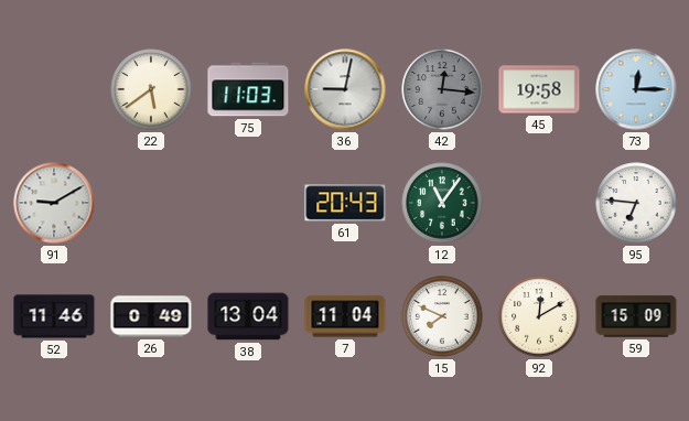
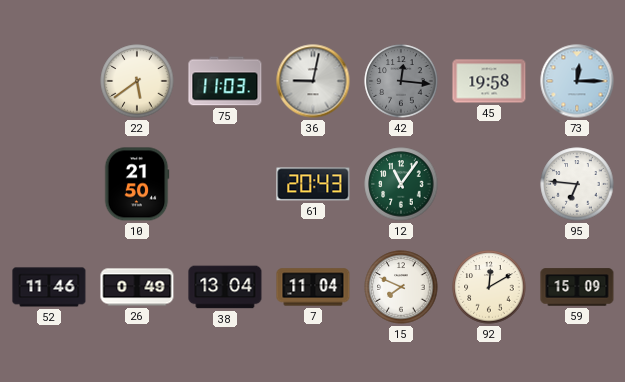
91: 9:10 -> none
10: none -> 21:50
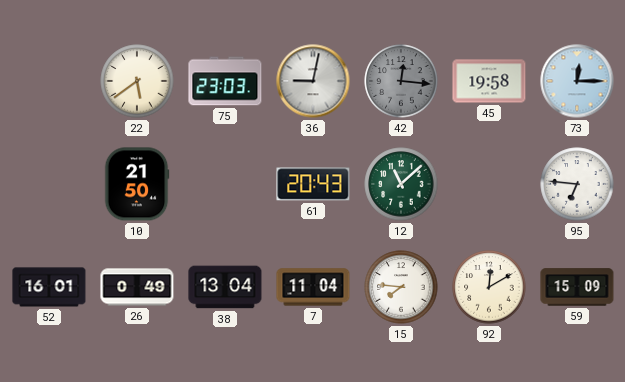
75: 11:03 -> 23:03
12: 11:06 -> 11:08
52: 11:46 -> 16:01
15: 7:49 -> 7:46
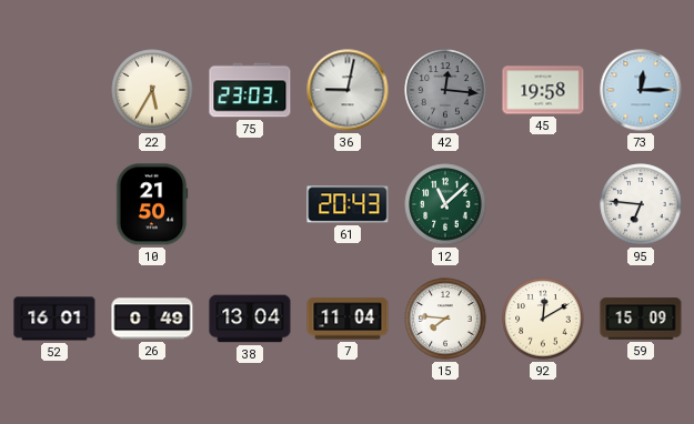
22: 5:39 -> 5:35
